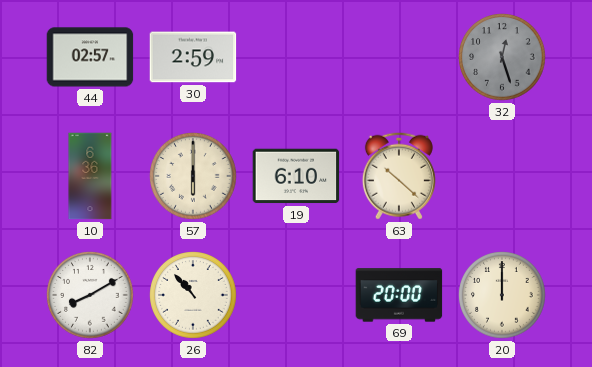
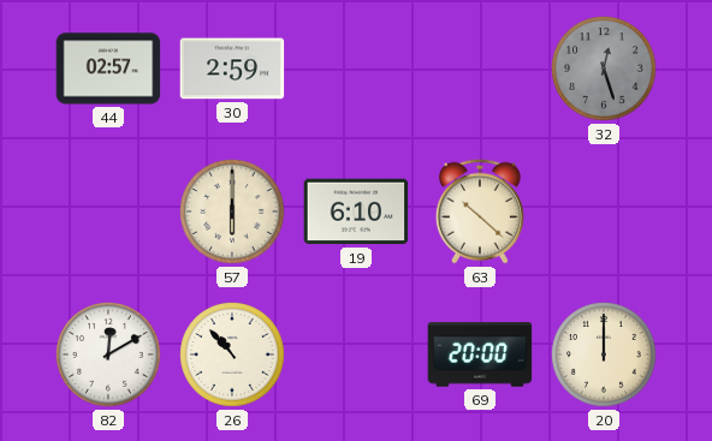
10: 6:36 -> none
82: 8:10 -> 12:10
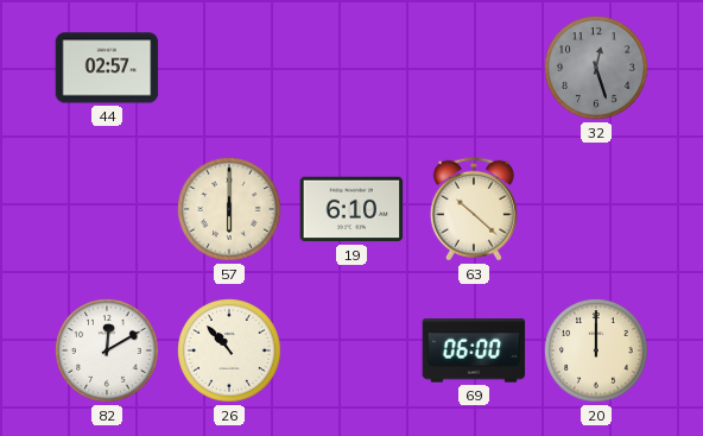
30: 2:59 -> none
69: 20:00 -> 06:00
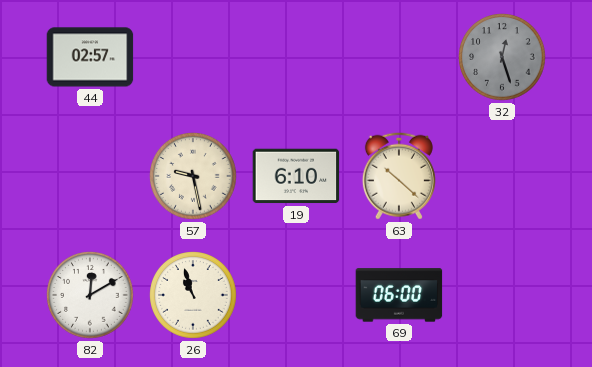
57: 6:00 -> 9:28
26: 10:53 -> 10:57
20: 12:00 -> none
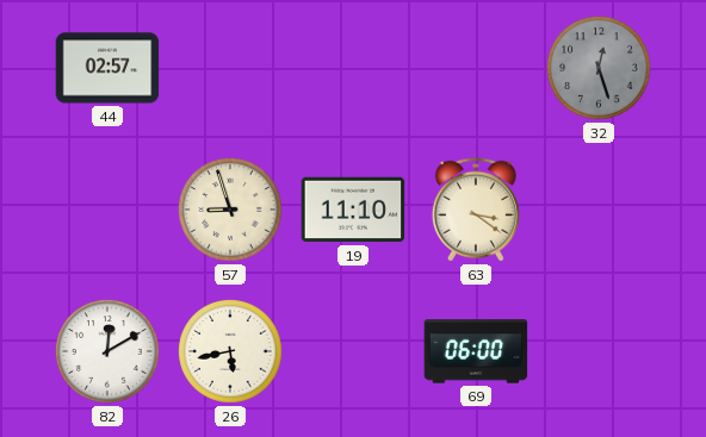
57: 9:28 -> 8:57
19: 6:10 -> 11:10
63: 10:22 -> 3:21
26: 10:57 -> 5:43
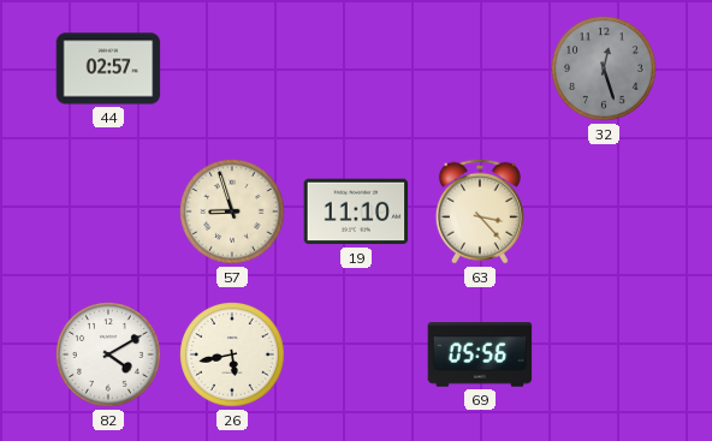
63: 3:21 -> 3:23
82: 12:10 -> 4:10
69: 06:00 -> 05:56
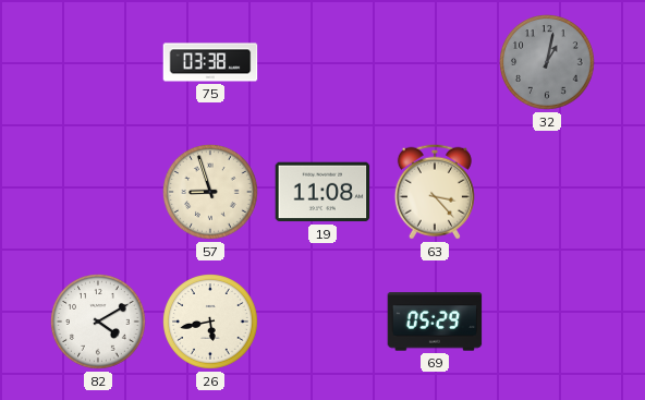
44: 02:57 -> none
75: none -> 03:38
32: 12:27 -> 1:02
19: 11:10 -> 11:08
69: 05:56 -> 05:29
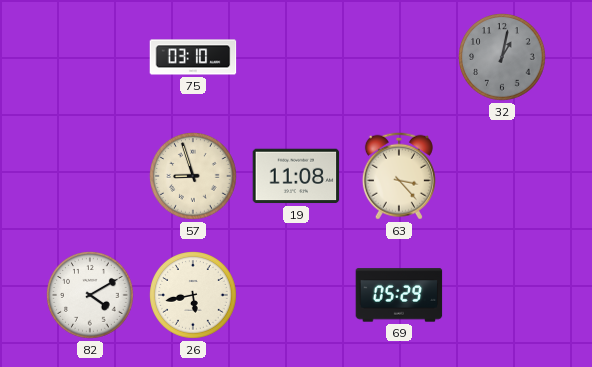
75: 03:38 -> 03:10
